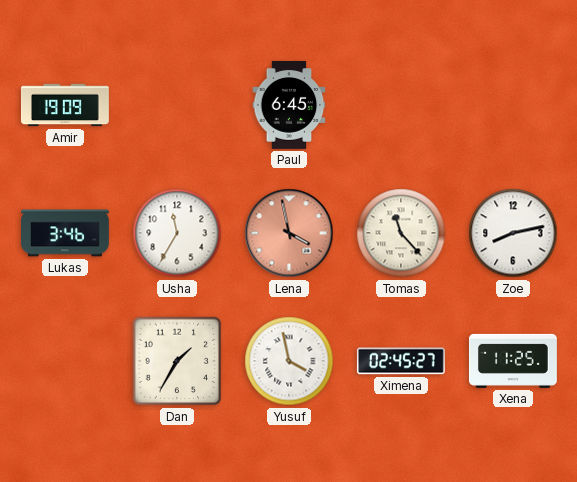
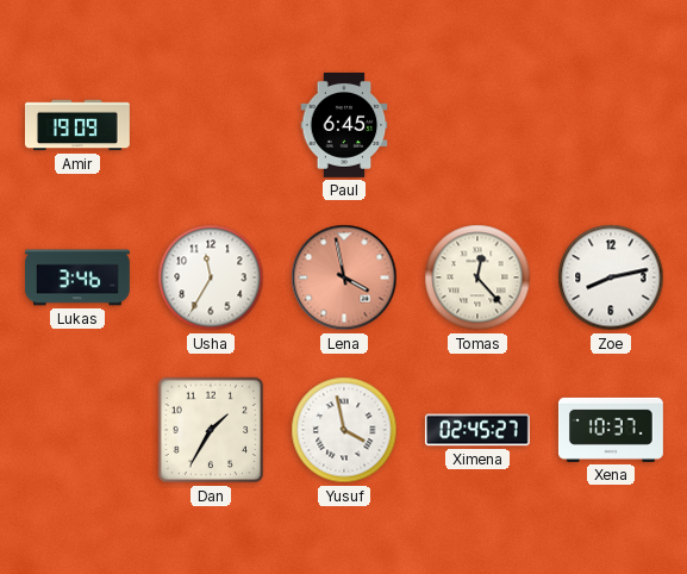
Tomas: 11:23 -> 12:23
Xena: 11:25 -> 10:37
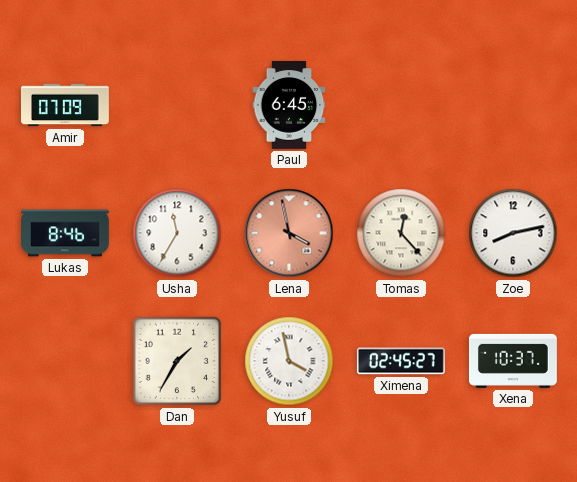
Amir: 19:09 -> 07:09
Lukas: 3:46 -> 8:46
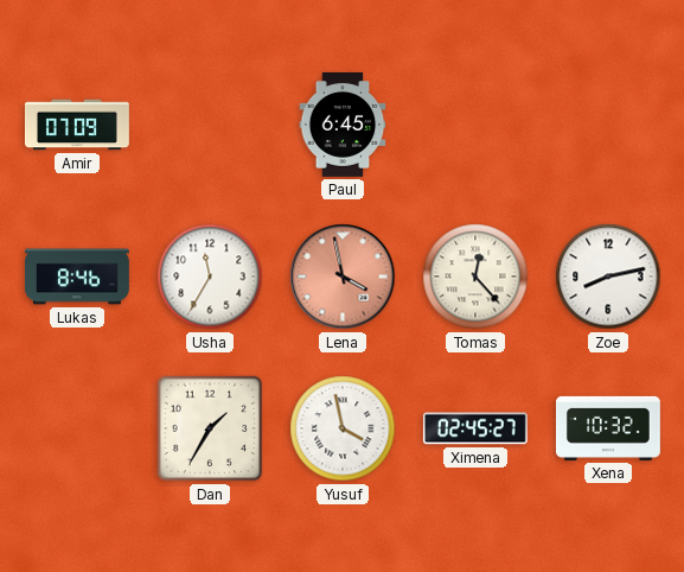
Xena: 10:37 -> 10:32
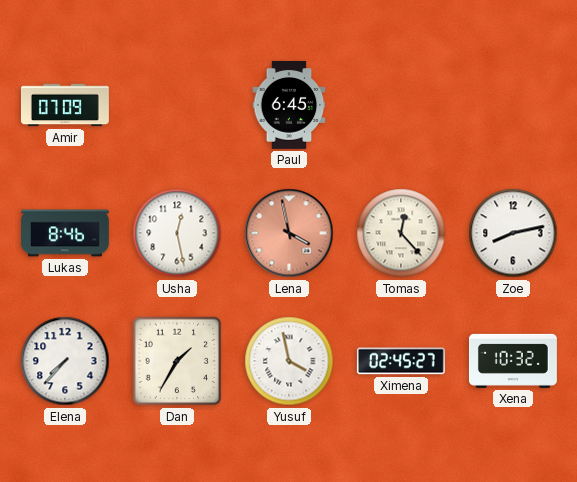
Usha: 11:35 -> 12:28
Elena: none -> 7:37
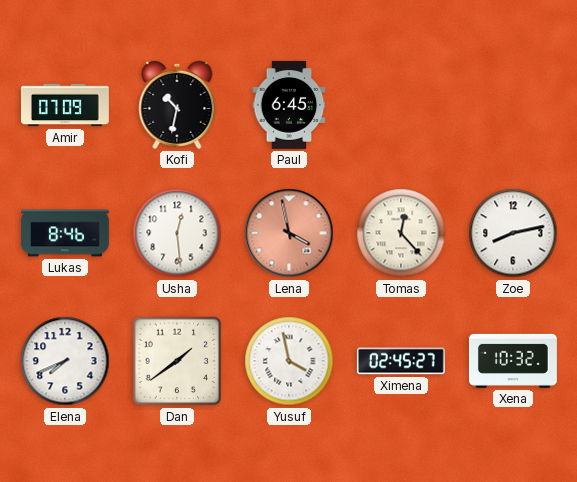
Kofi: none -> 10:32
Usha: 12:28 -> 12:29
Elena: 7:37 -> 7:41
Dan: 1:35 -> 1:39
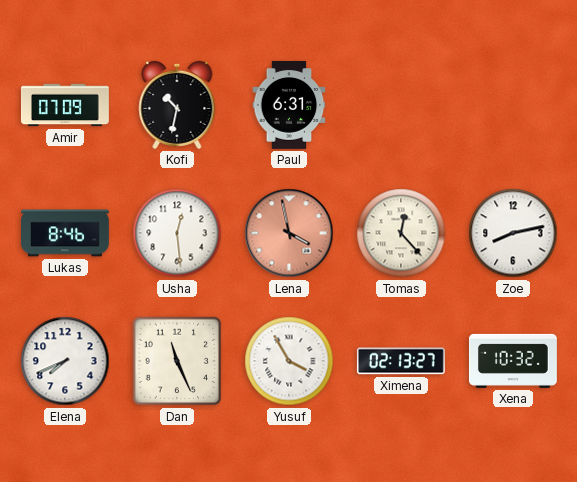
Paul: 6:45 -> 6:31
Dan: 1:39 -> 11:26
Yusuf: 3:58 -> 3:55
Ximena: 02:45 -> 02:13
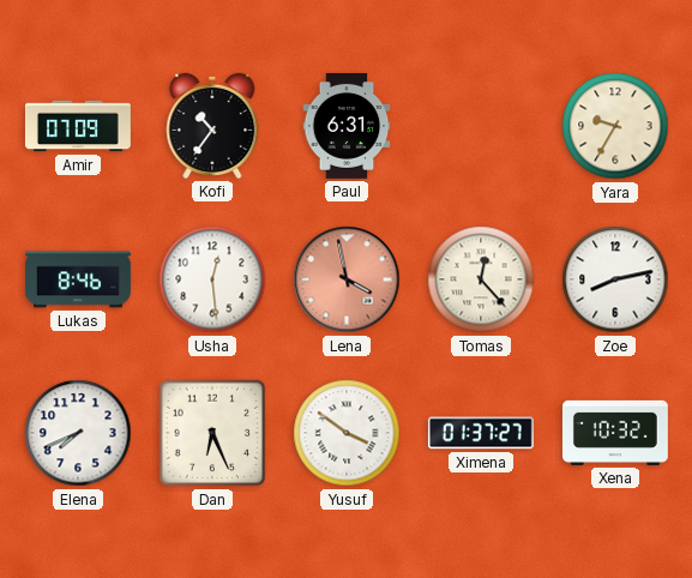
Kofi: 10:32 -> 10:36
Yara: none -> 9:35
Dan: 11:26 -> 6:26
Yusuf: 3:55 -> 3:51
Ximena: 02:13 -> 01:37
